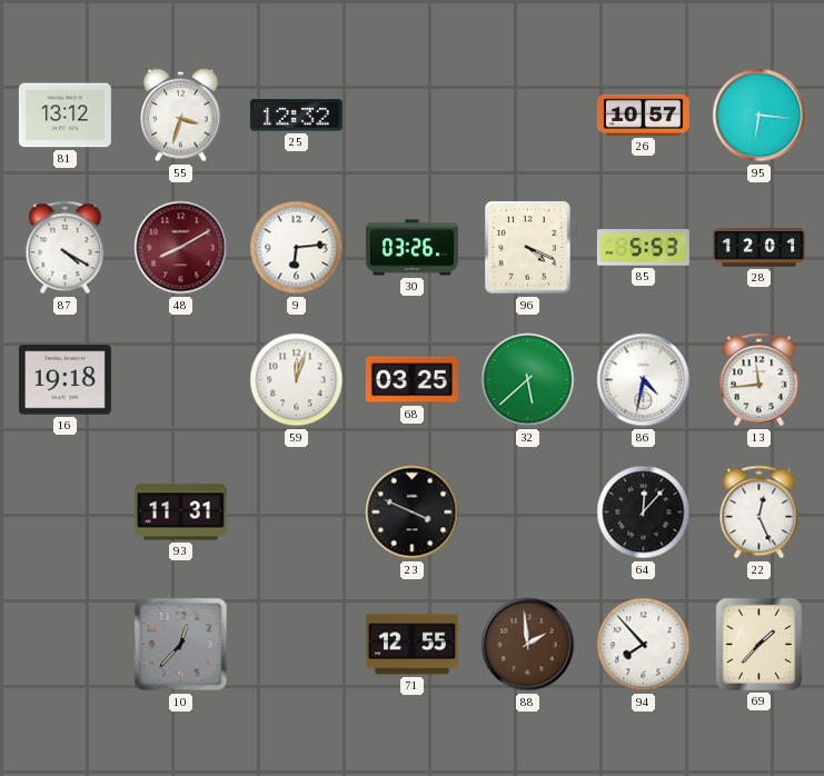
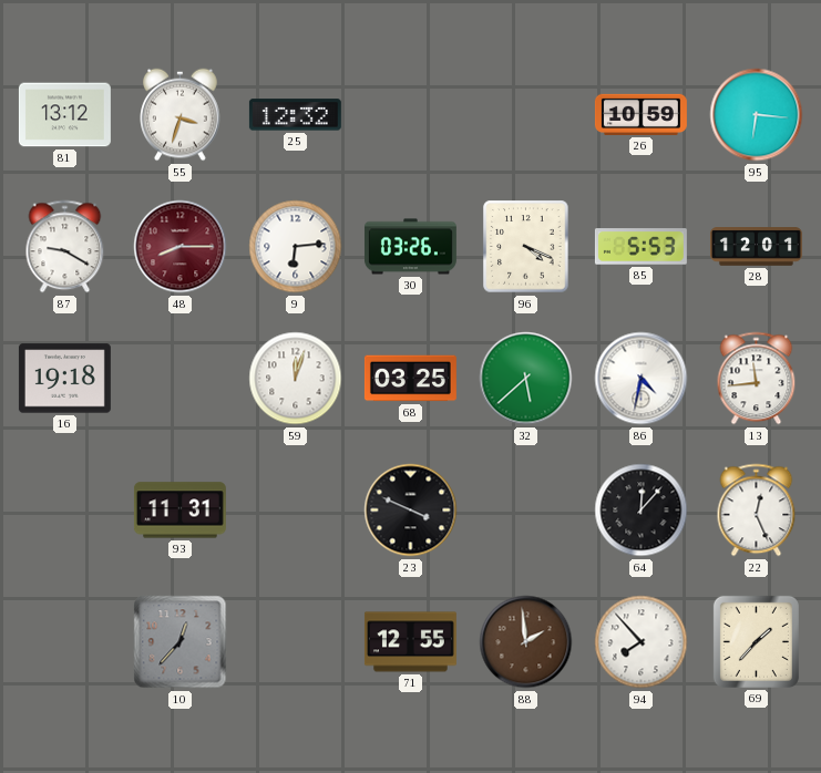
26: 10:57 -> 10:59
87: 4:20 -> 9:20
48: 8:10 -> 8:15
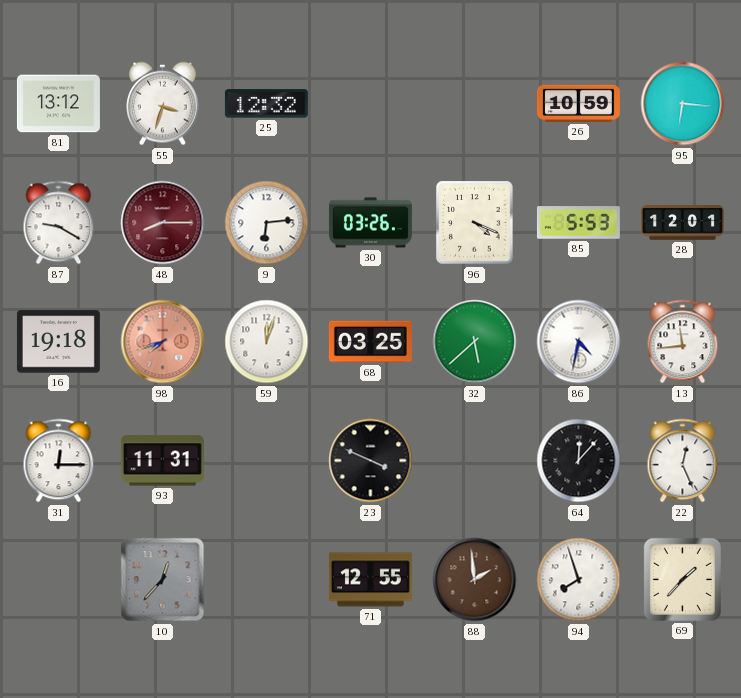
98: none -> 7:42
31: none -> 12:15
94: 7:53 -> 7:57
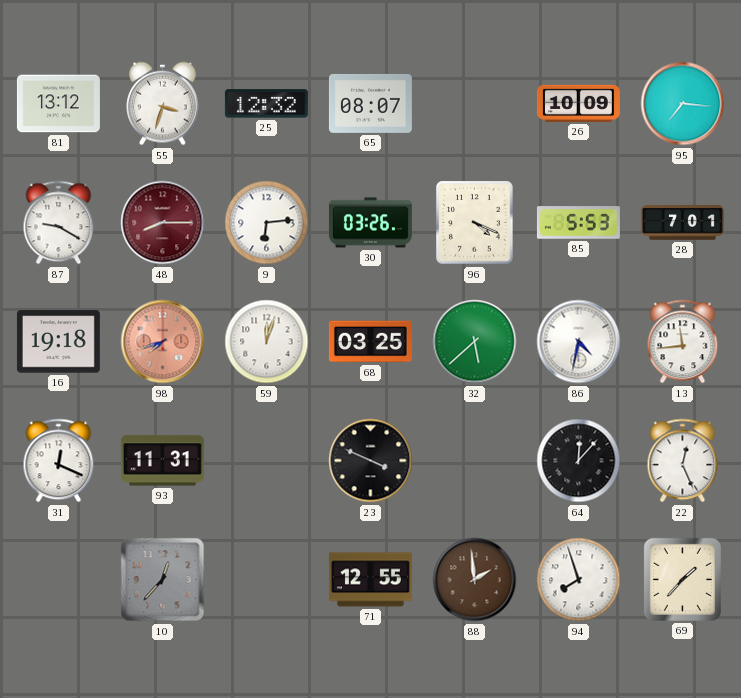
65: none -> 08:07
26: 10:59 -> 10:09
95: 6:16 -> 7:16
28: 12:01 -> 7:01
31: 12:15 -> 12:19
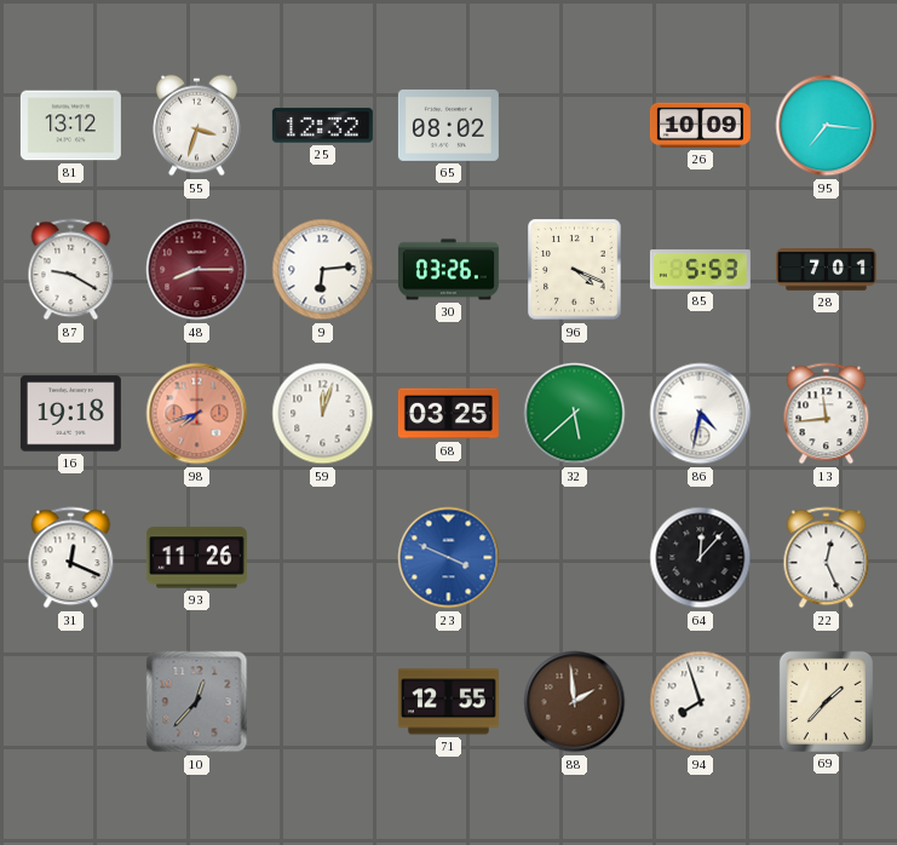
65: 08:07 -> 08:02
93: 11:31 -> 11:26
23 dial: black -> blue
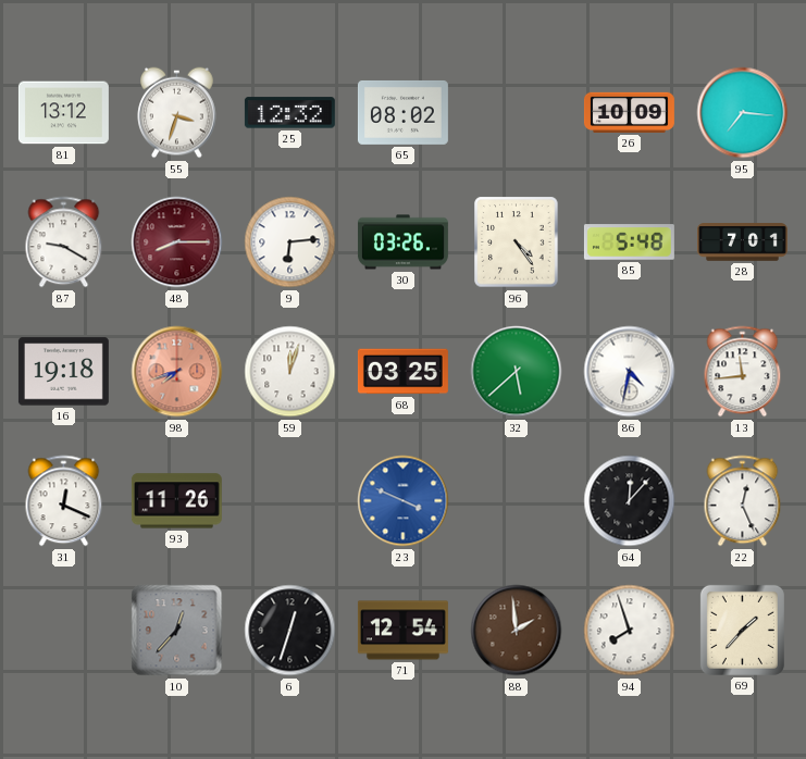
96: 4:19 -> 4:24
85: 5:53 -> 5:48
6: none -> 12:33
71: 12:55 -> 12:54
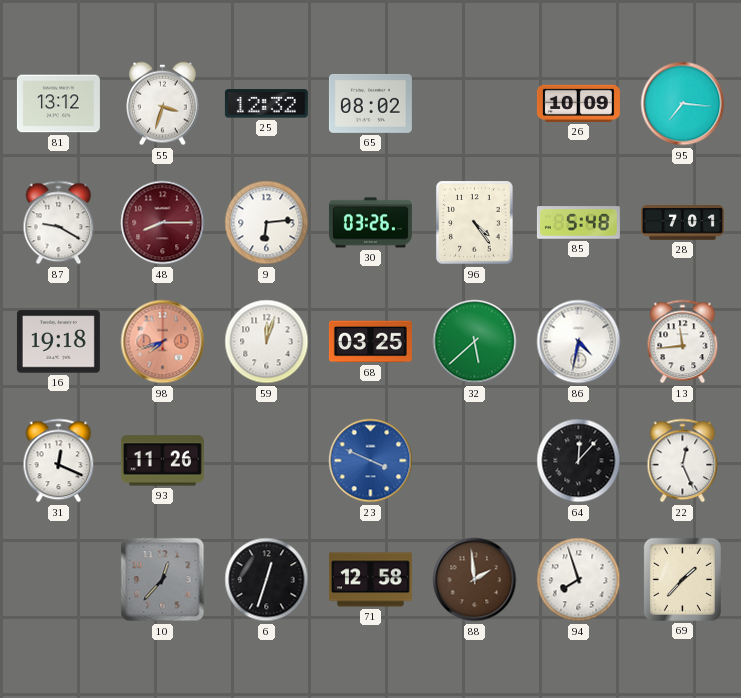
71: 12:54 -> 12:58
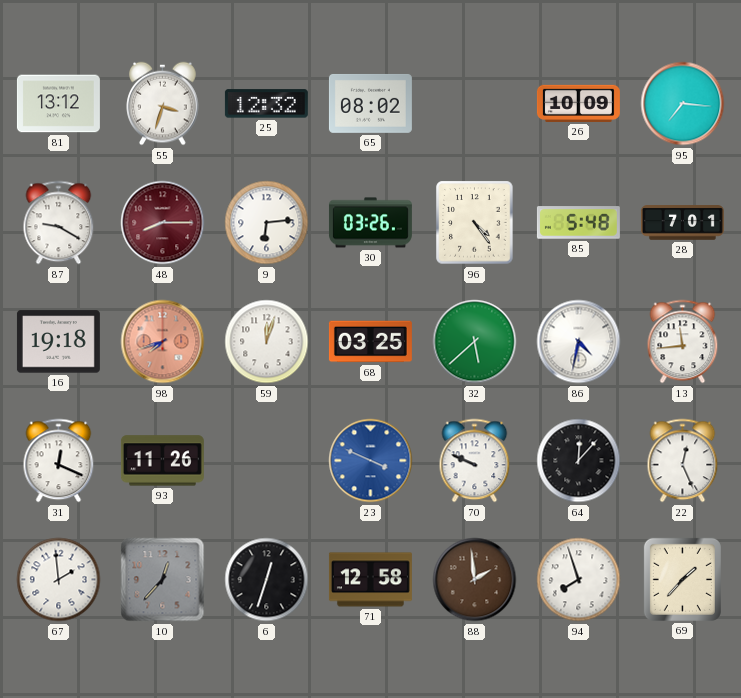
70: none -> 9:49
67: none -> 1:59
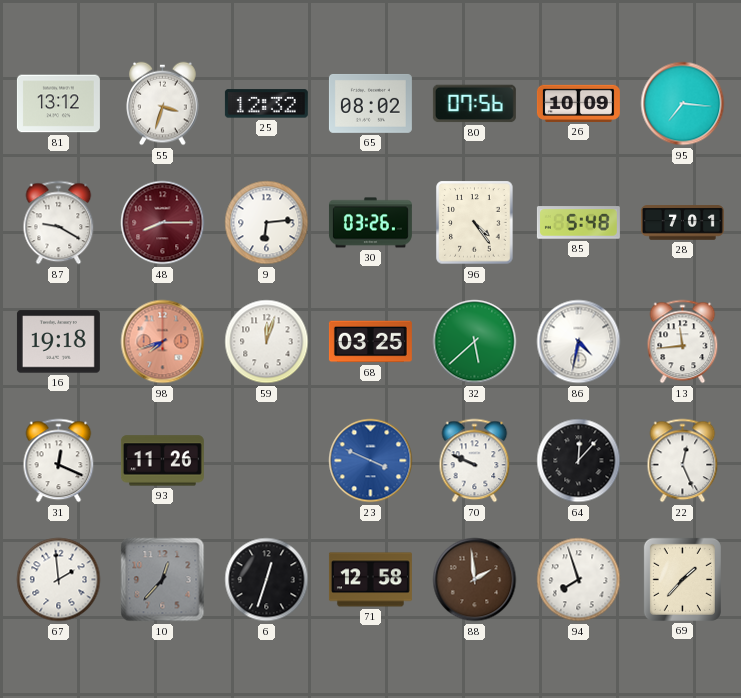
80: none -> 07:56
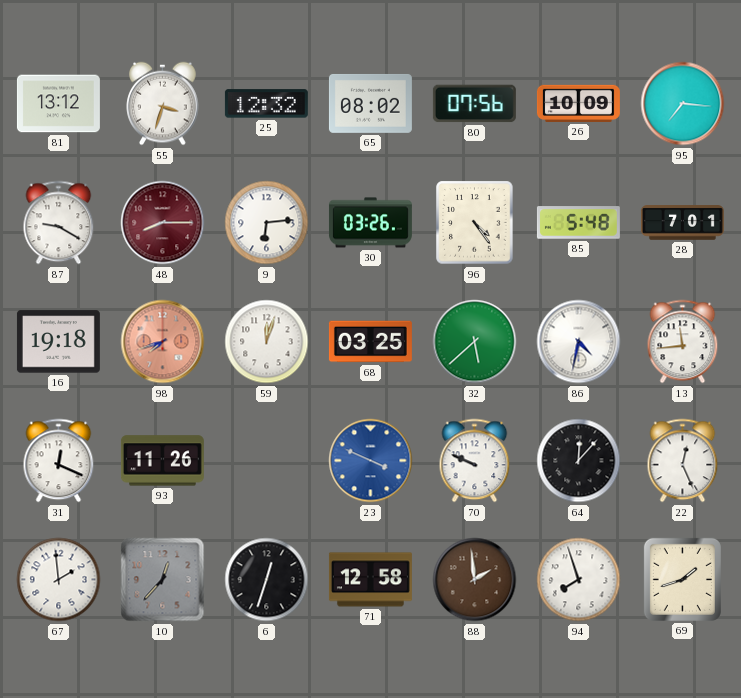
69: 1:37 -> 1:42
